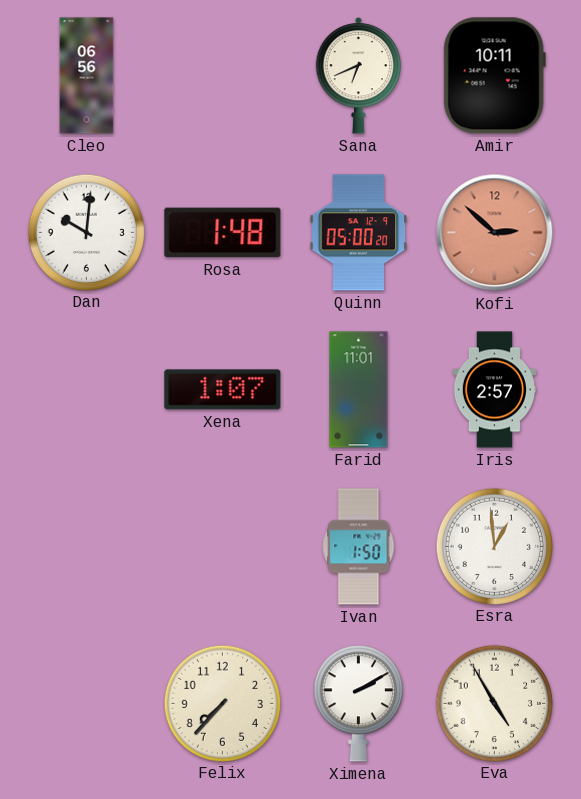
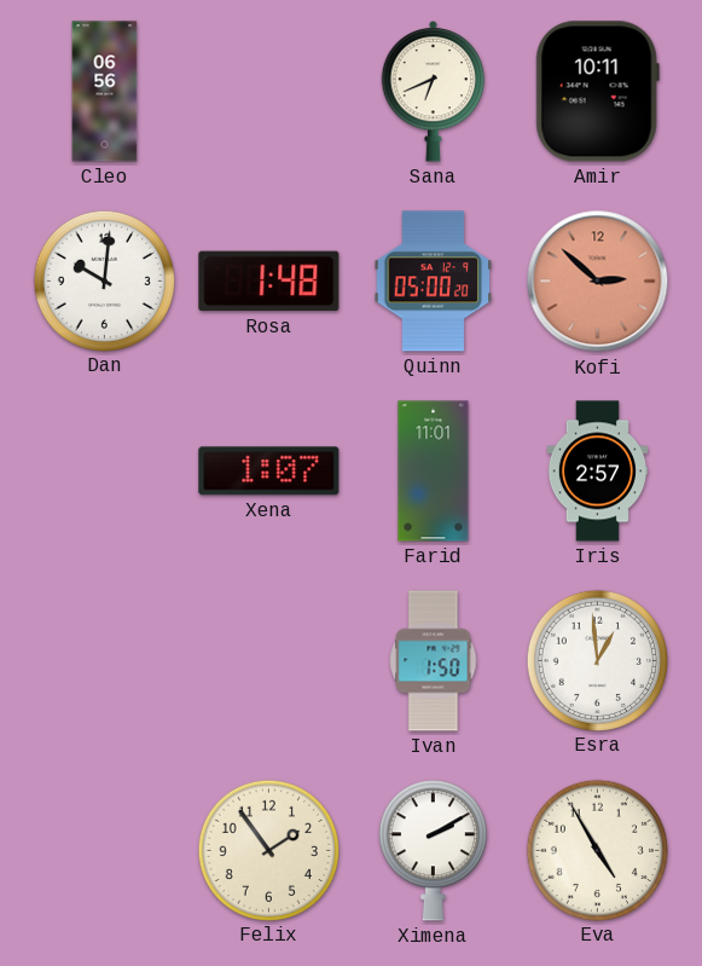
Felix: 7:37 -> 1:54
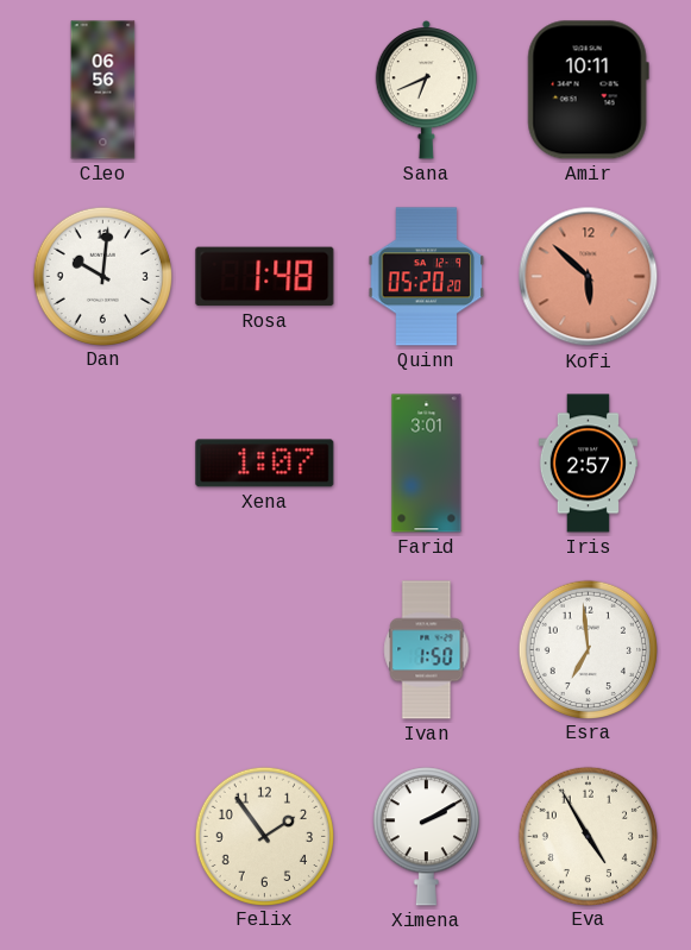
Quinn: 05:00 -> 05:20
Kofi: 2:52 -> 5:52
Farid: 11:01 -> 3:01
Esra: 12:59 -> 6:59
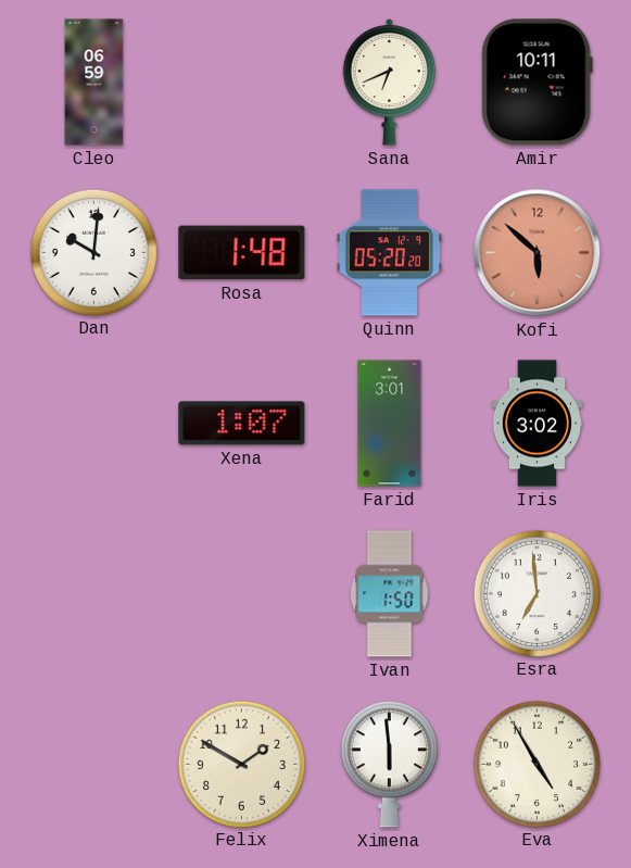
Cleo: 06:56 -> 06:59
Iris: 2:57 -> 3:02
Felix: 1:54 -> 1:50
Ximena: 2:10 -> 5:59
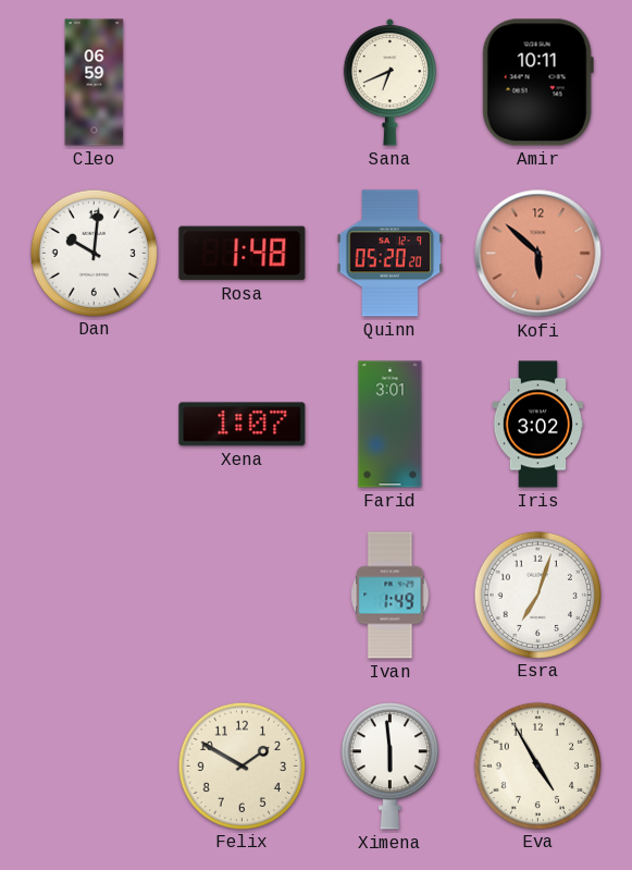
Ivan: 1:50 -> 1:49
Esra: 6:59 -> 7:03
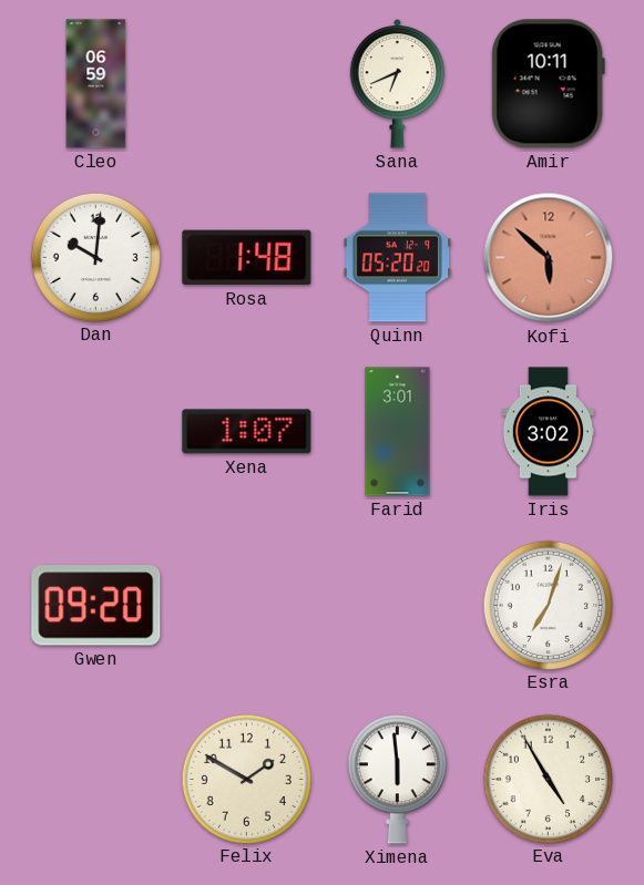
Gwen: none -> 09:20
Ivan: 1:49 -> none
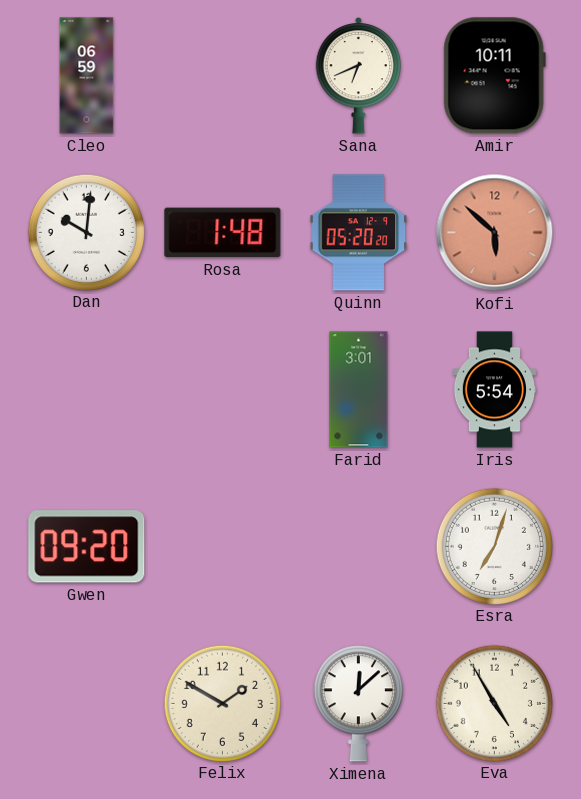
Xena: 1:07 -> none
Iris: 3:02 -> 5:54
Ximena: 5:59 -> 12:08
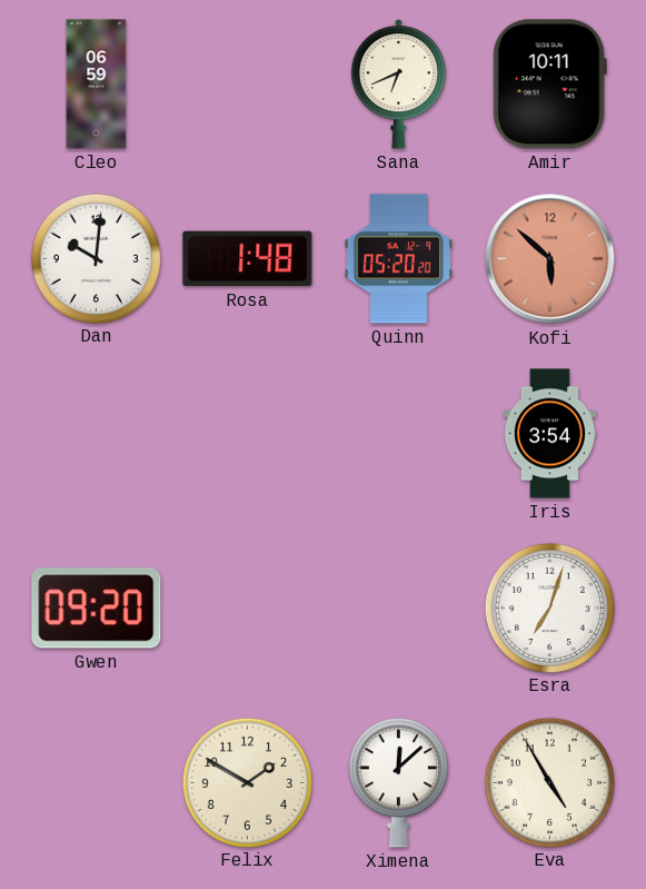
Farid: 3:01 -> none
Iris: 5:54 -> 3:54
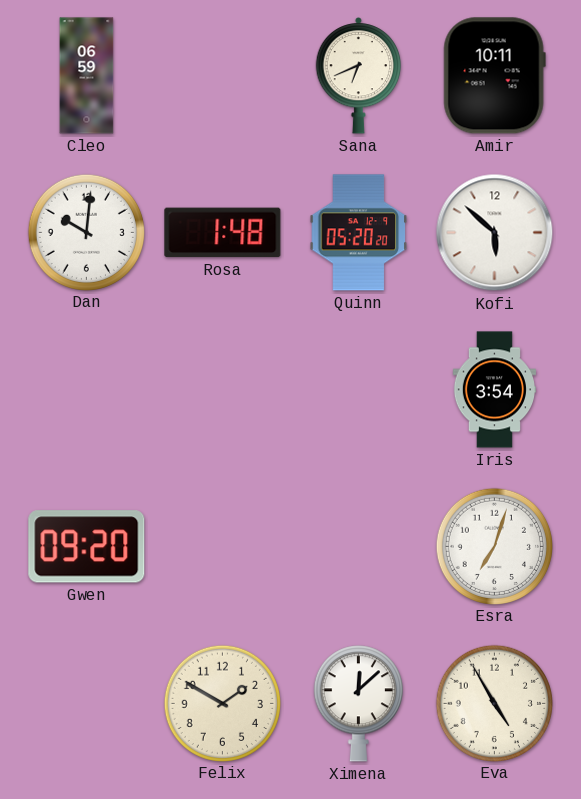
Kofi dial: salmon -> white
